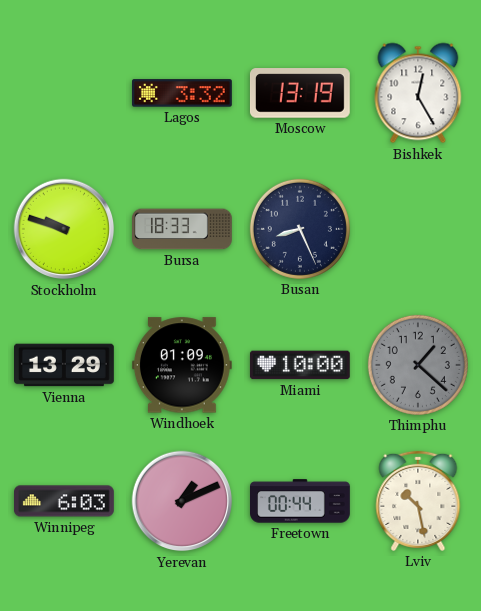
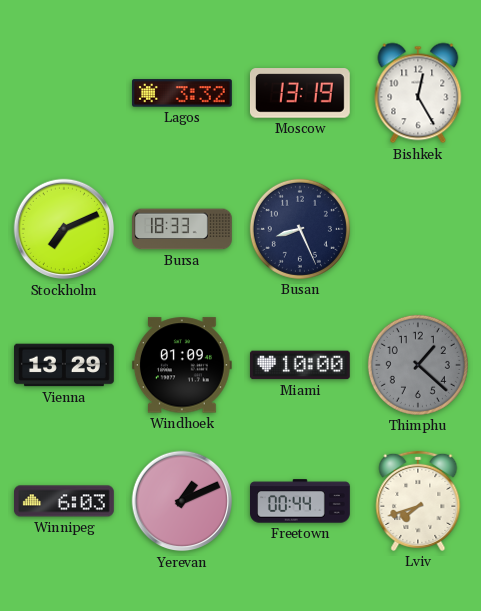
Stockholm: 9:48 -> 7:11
Lviv: 10:28 -> 7:42
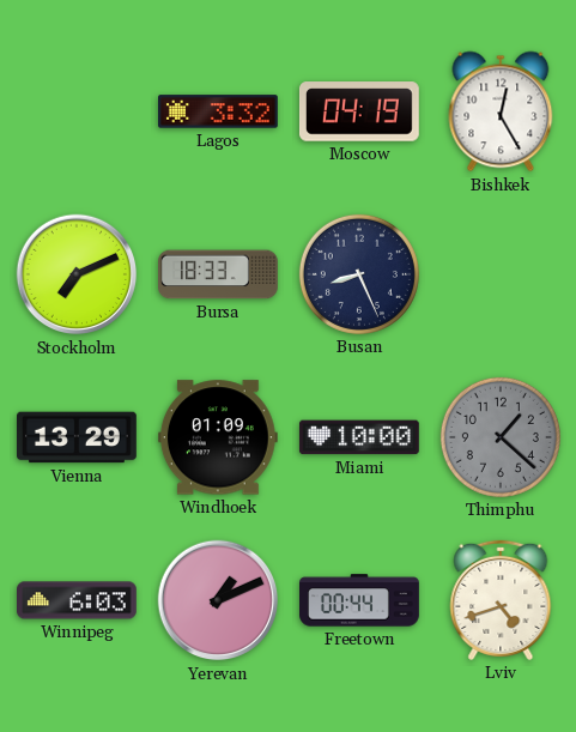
Moscow: 13:19 -> 04:19
Lviv: 7:42 -> 4:42
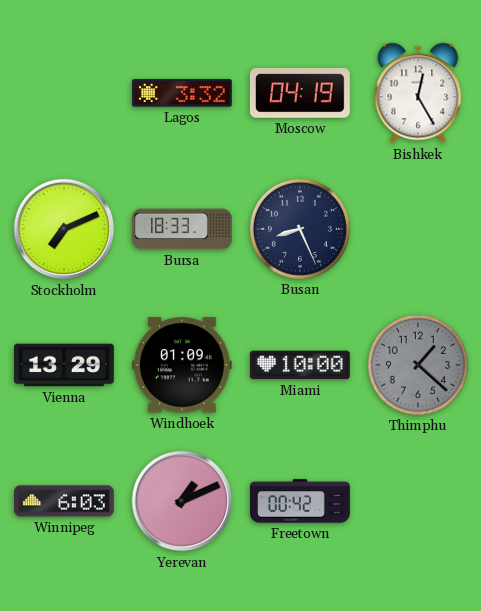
Freetown: 00:44 -> 00:42
Lviv: 4:42 -> none
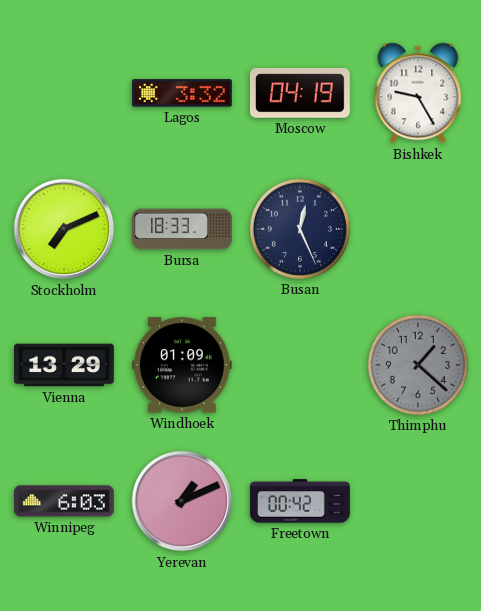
Bishkek: 12:25 -> 9:25
Busan: 8:26 -> 12:26
Miami: 10:00 -> none
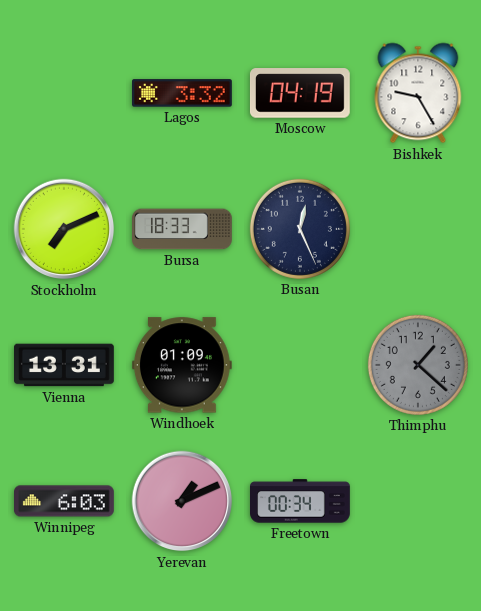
Vienna: 13:29 -> 13:31
Freetown: 00:42 -> 00:34
